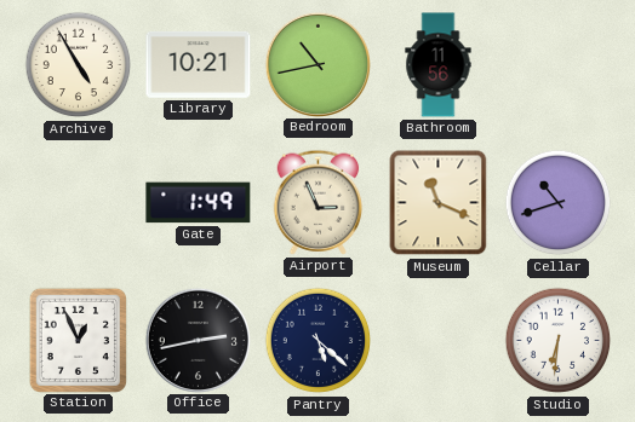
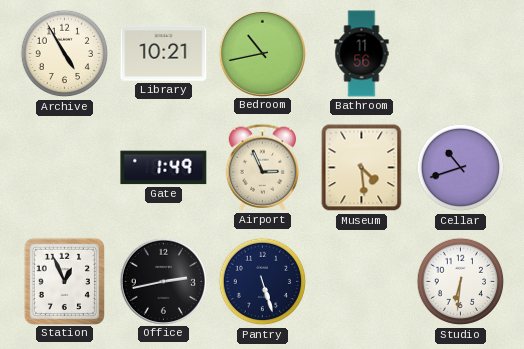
Museum: 11:19 -> 4:29
Pantry: 5:22 -> 5:27
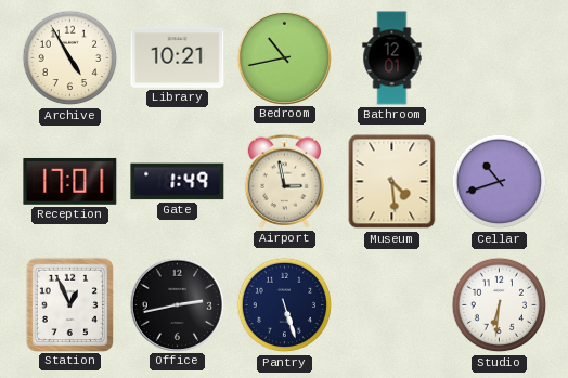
Bathroom: 11:56 -> 12:01
Reception: none -> 17:01
Airport: 2:56 -> 2:58
